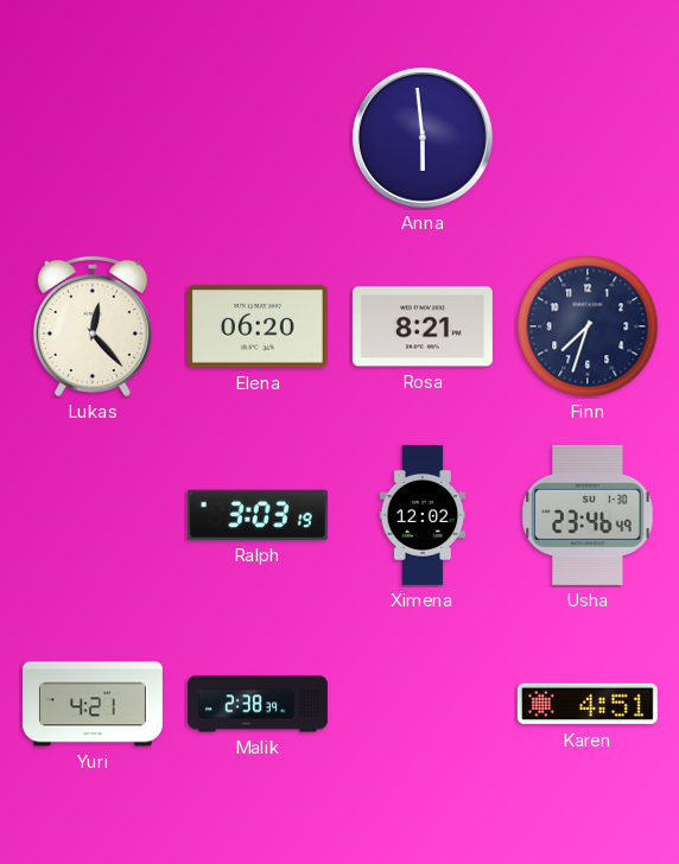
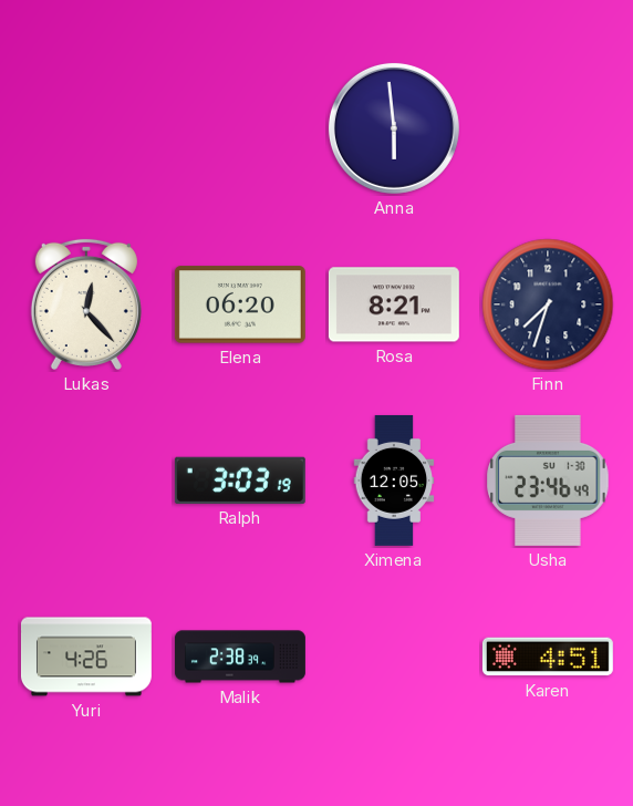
Ximena: 12:02 -> 12:05
Yuri: 4:21 -> 4:26
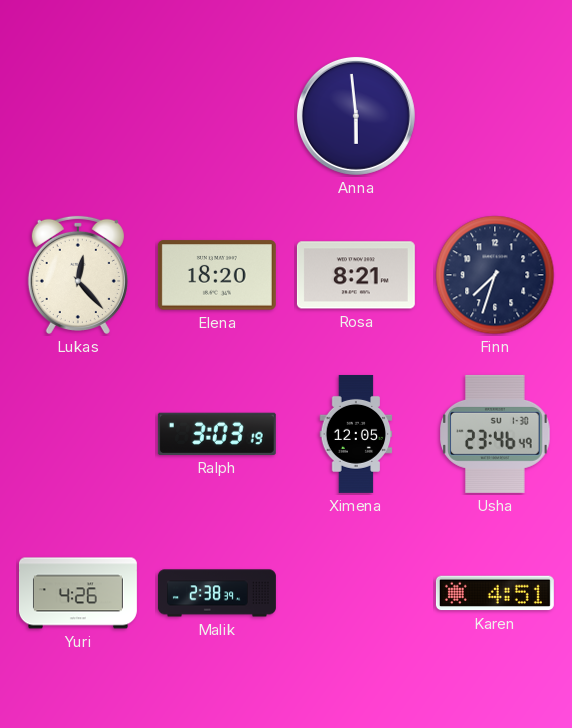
Elena: 06:20 -> 18:20
